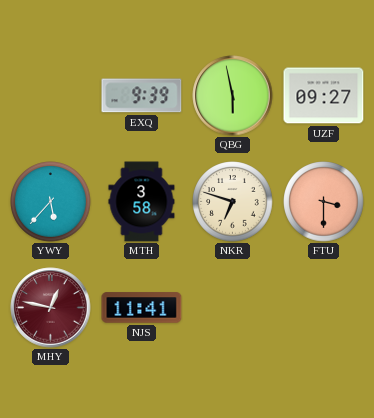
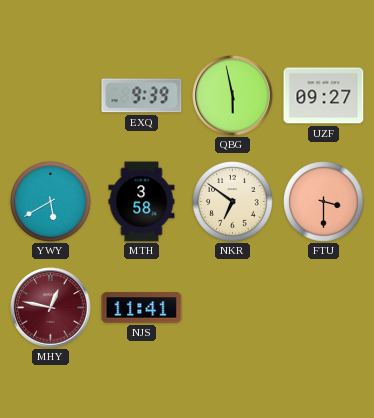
YWY: 5:37 -> 5:40
NKR: 6:48 -> 6:51
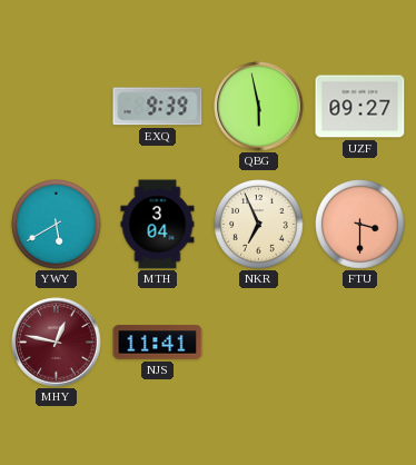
MTH: 3:58 -> 3:04
NKR: 6:51 -> 6:56
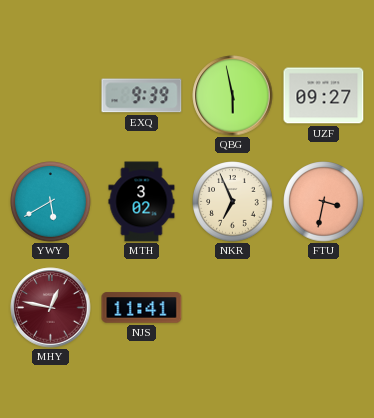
MTH: 3:04 -> 3:02
FTU: 3:30 -> 3:32
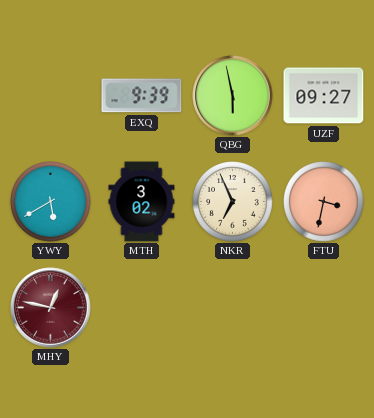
NJS: 11:41 -> none
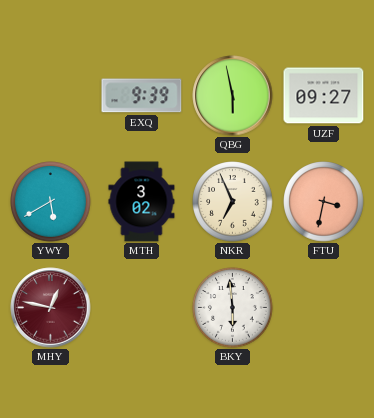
BKY: none -> 5:59
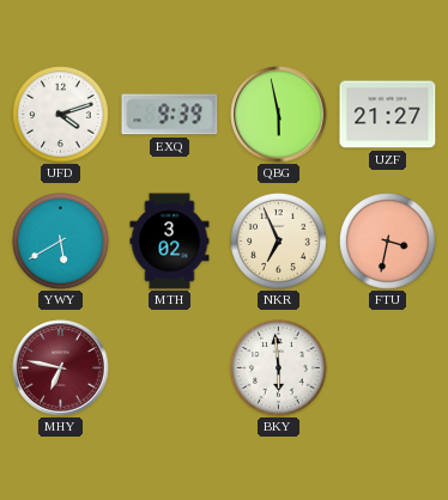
UFD: none -> 4:12
UZF: 09:27 -> 21:27
MHY: 12:47 -> 6:47
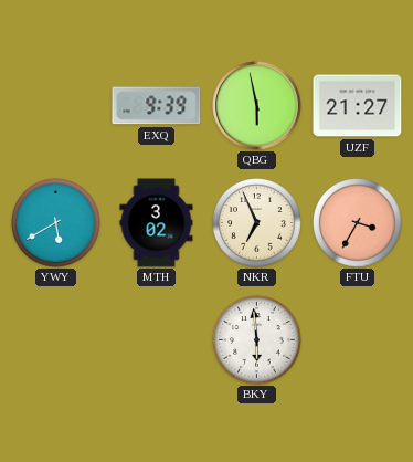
UFD: 4:12 -> none
FTU: 3:32 -> 3:35
MHY: 6:47 -> none
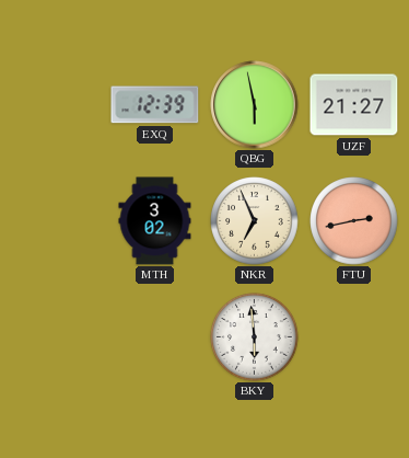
EXQ: 9:39 -> 12:39
YWY: 5:40 -> none
FTU: 3:35 -> 2:43
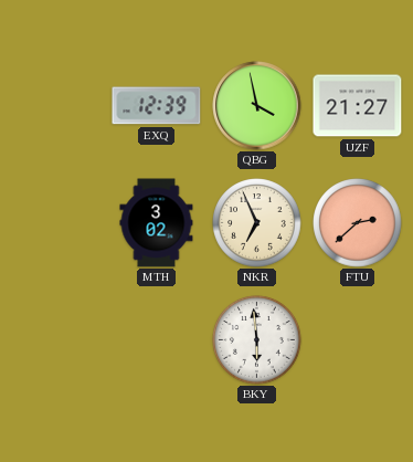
QBG: 5:58 -> 3:58
FTU: 2:43 -> 2:38
